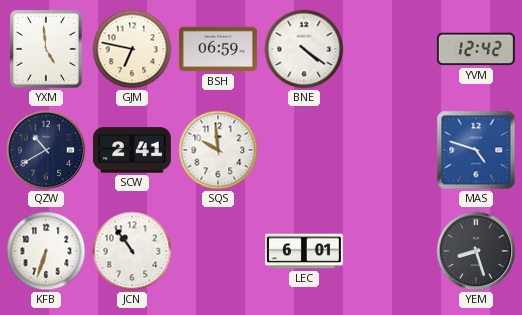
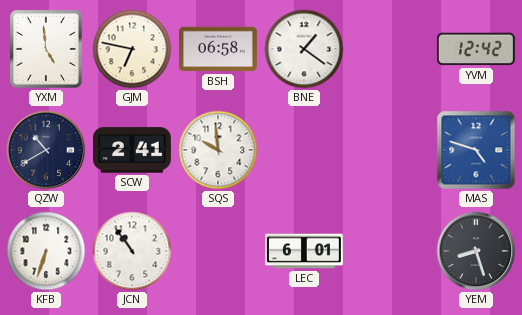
BSH: 06:59 -> 06:58
BNE: 4:21 -> 1:21
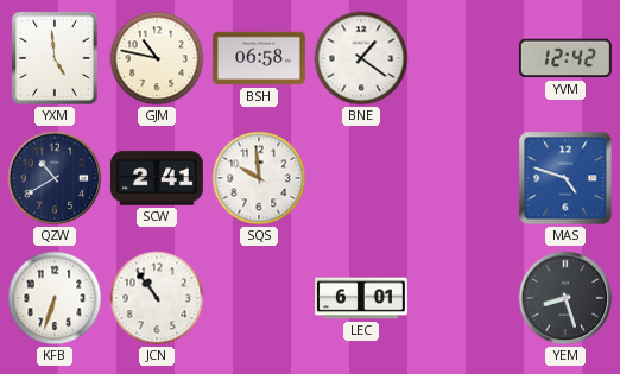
GJM: 6:47 -> 10:47
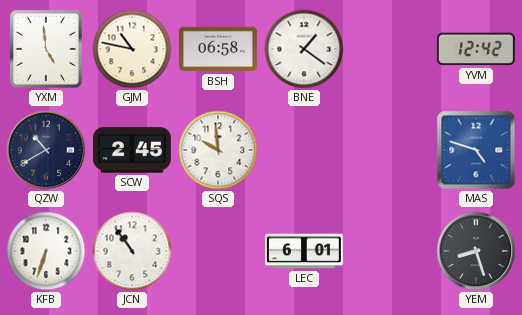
SCW: 2:41 -> 2:45
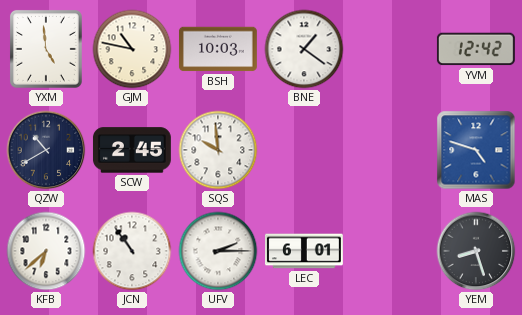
BSH: 06:58 -> 10:03
KFB: 6:33 -> 6:38
UFV: none -> 2:15
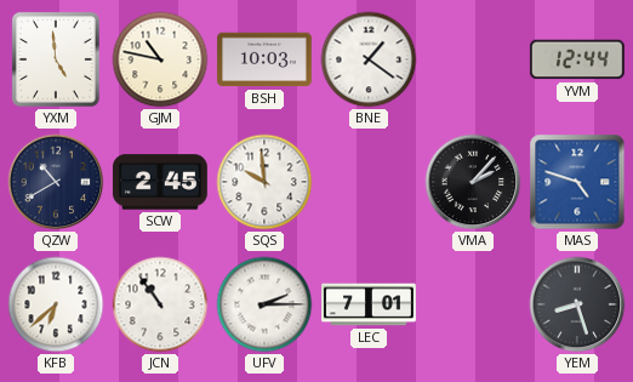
YVM: 12:42 -> 12:44
VMA: none -> 2:07
LEC: 6:01 -> 7:01
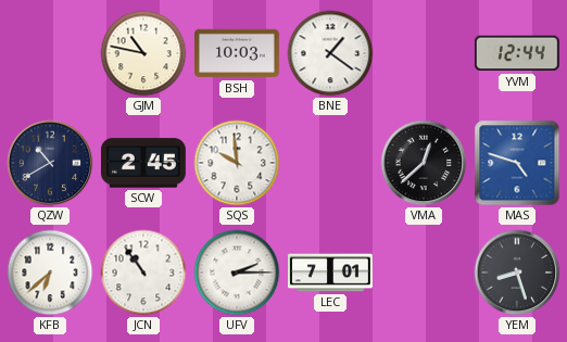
YXM: 4:59 -> none
VMA: 2:07 -> 12:38
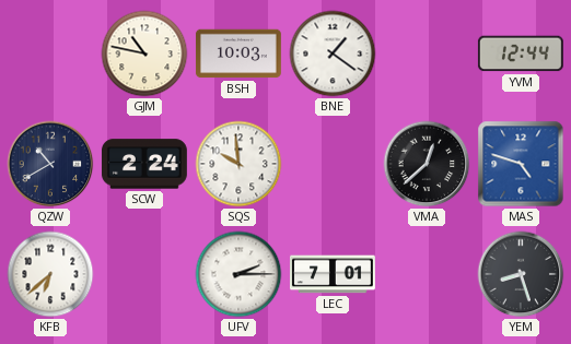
SCW: 2:45 -> 2:24
JCN: 10:54 -> none
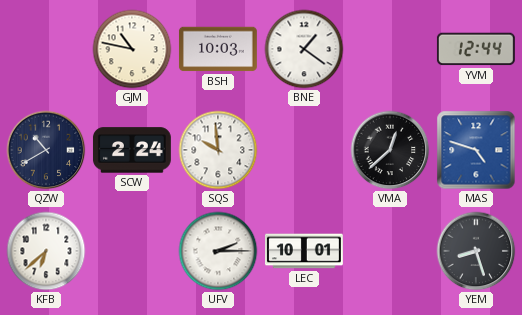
LEC: 7:01 -> 10:01
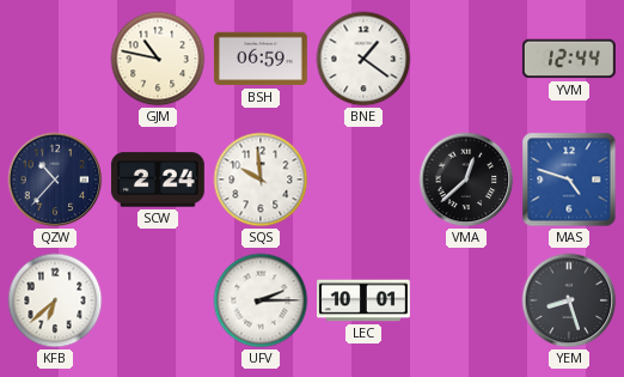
BSH: 10:03 -> 06:59
QZW: 10:40 -> 10:37
